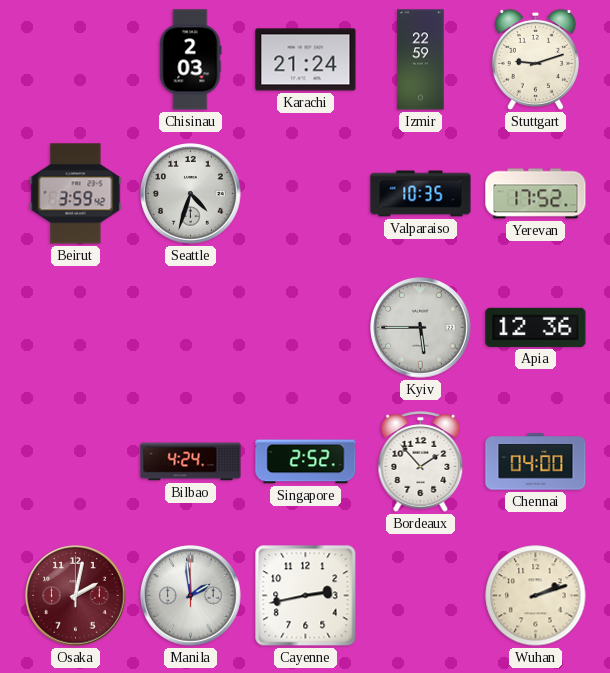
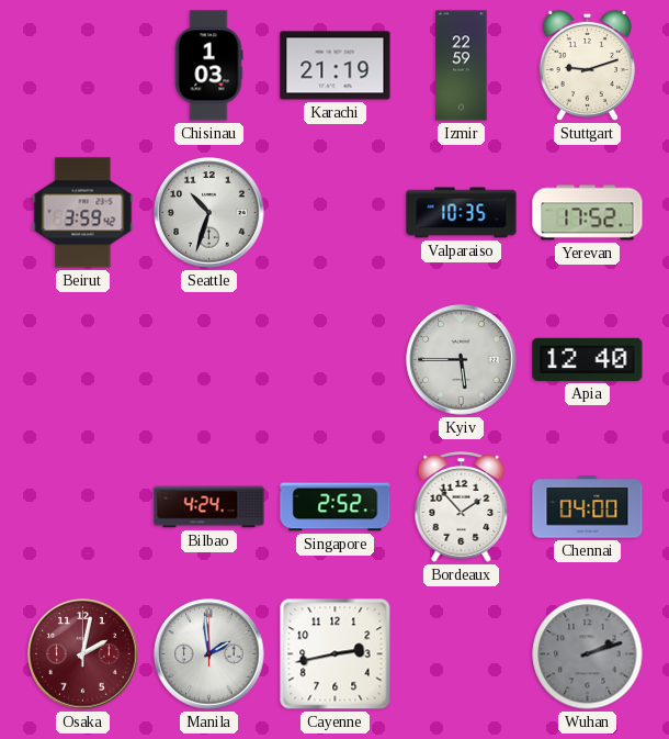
Chisinau: 2:03 -> 1:03
Karachi: 21:24 -> 21:19
Seattle: 4:33 -> 10:33
Apia: 12:36 -> 12:40
Wuhan dial: cream -> grey
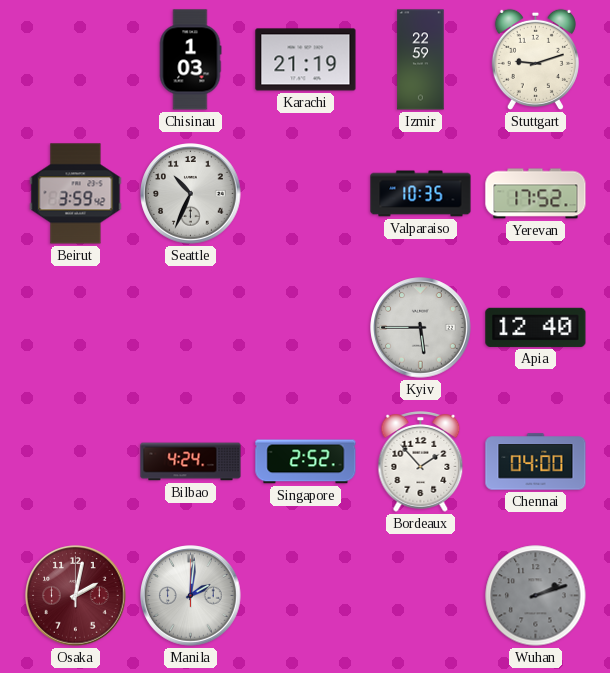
Seattle: 10:33 -> 10:34
Manila: 1:59 -> 2:01
Cayenne: 2:43 -> none
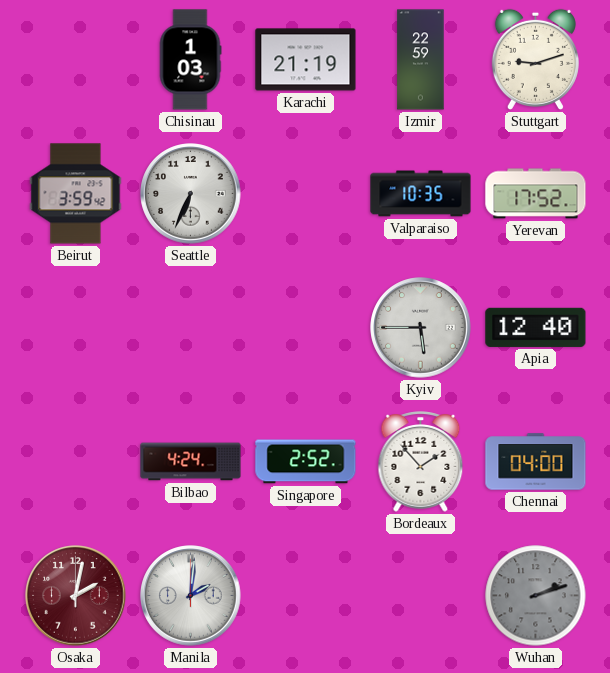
Seattle: 10:34 -> 6:34
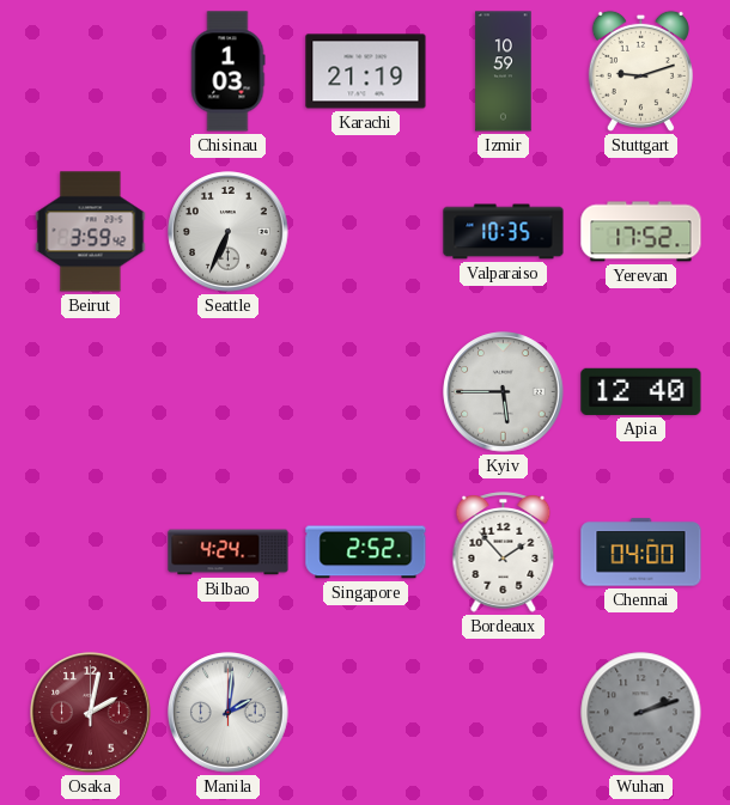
Izmir: 22:59 -> 10:59
